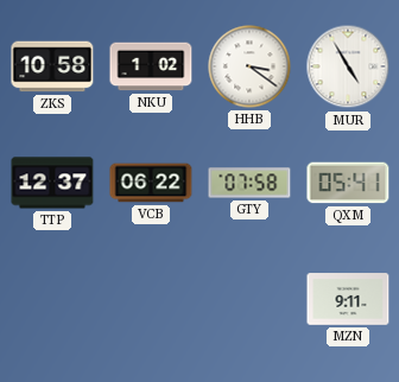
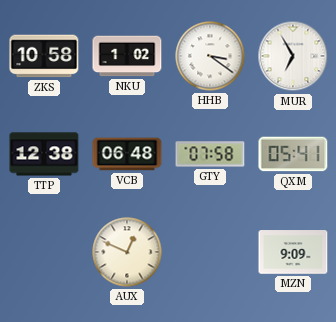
MUR: 4:55 -> 6:55
TTP: 12:37 -> 12:38
VCB: 06:22 -> 06:48
AUX: none -> 12:49
MZN: 9:11 -> 9:09
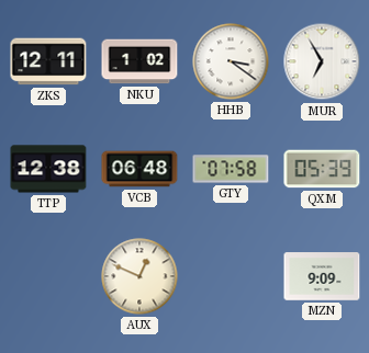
ZKS: 10:58 -> 12:11
QXM: 05:41 -> 05:39
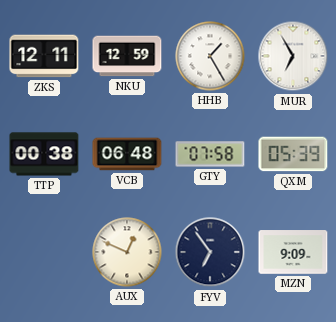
NKU: 1:02 -> 12:59
HHB: 3:21 -> 1:25
TTP: 12:38 -> 00:38
FYV: none -> 6:54
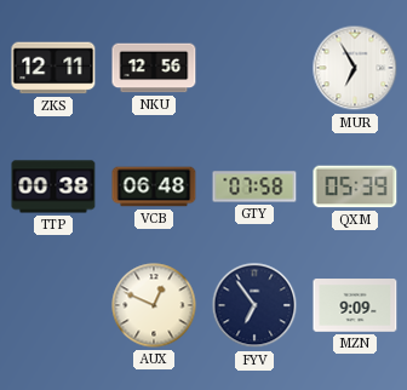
NKU: 12:59 -> 12:56
HHB: 1:25 -> none
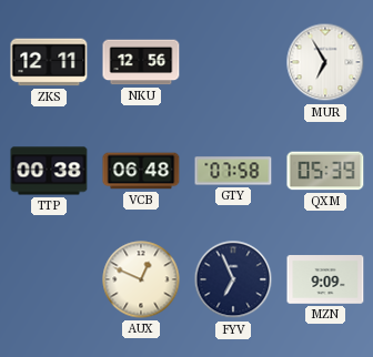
FYV: 6:54 -> 6:56
